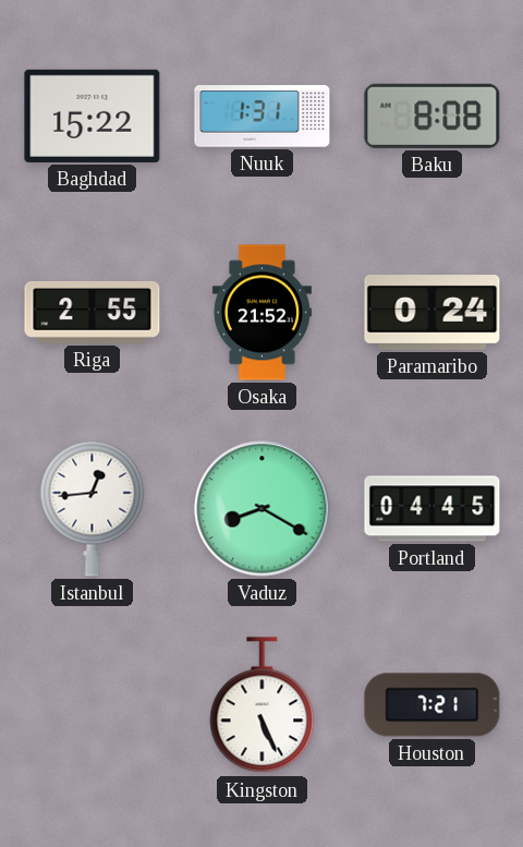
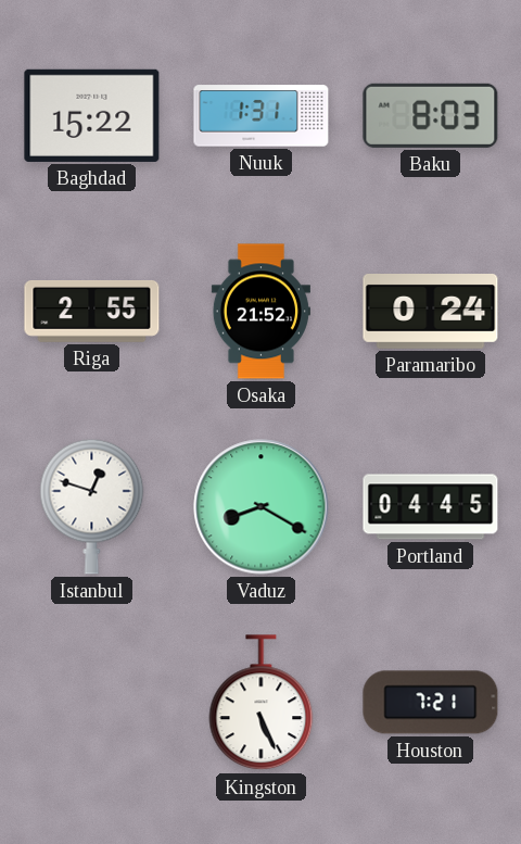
Baku: 8:08 -> 8:03
Istanbul: 12:44 -> 12:48
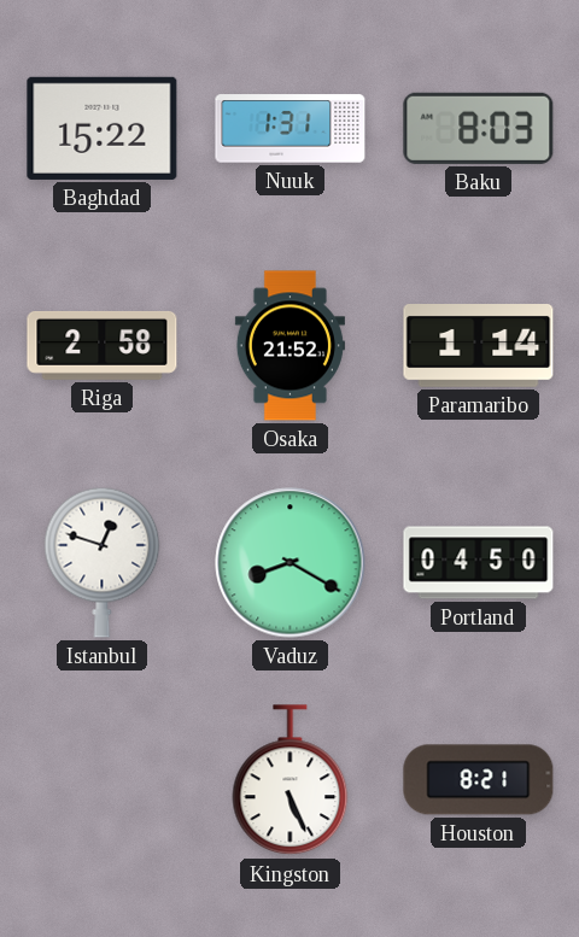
Riga: 2:55 -> 2:58
Paramaribo: 0:24 -> 1:14
Portland: 04:45 -> 04:50
Houston: 7:21 -> 8:21
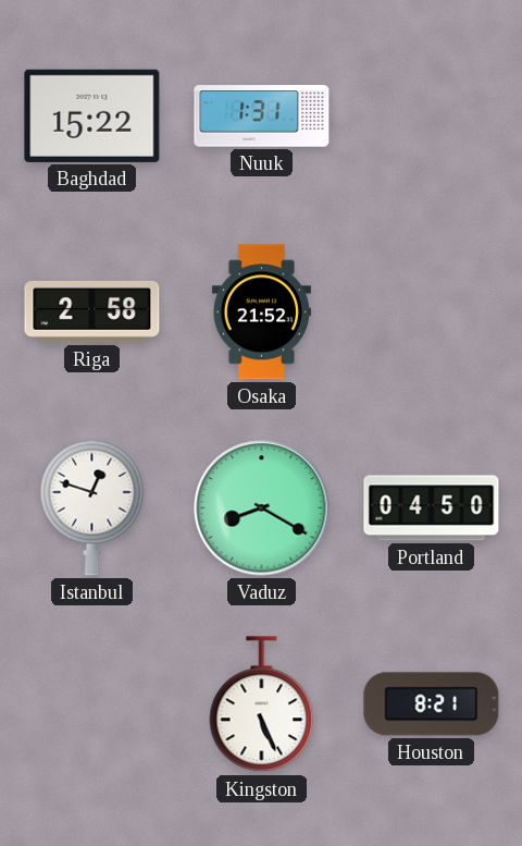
Baku: 8:03 -> none
Paramaribo: 1:14 -> none
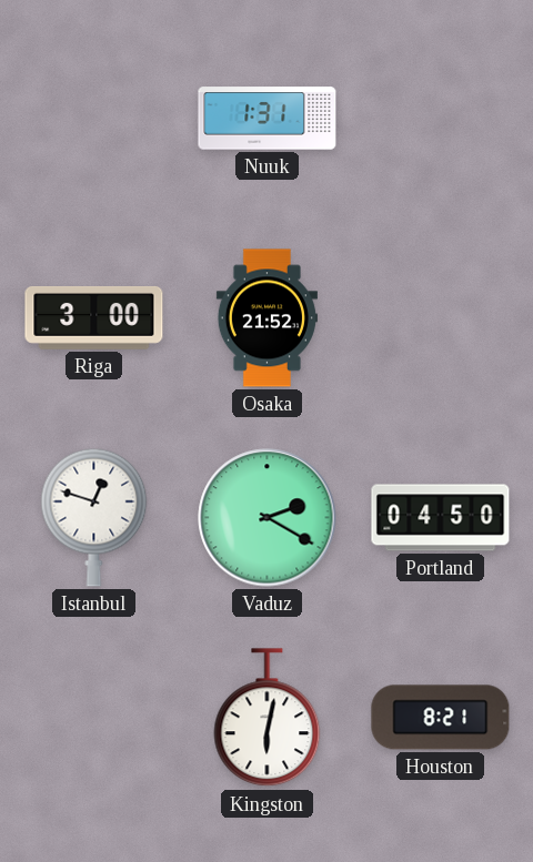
Baghdad: 15:22 -> none
Riga: 2:58 -> 3:00
Vaduz: 8:20 -> 2:20
Kingston: 5:26 -> 6:02
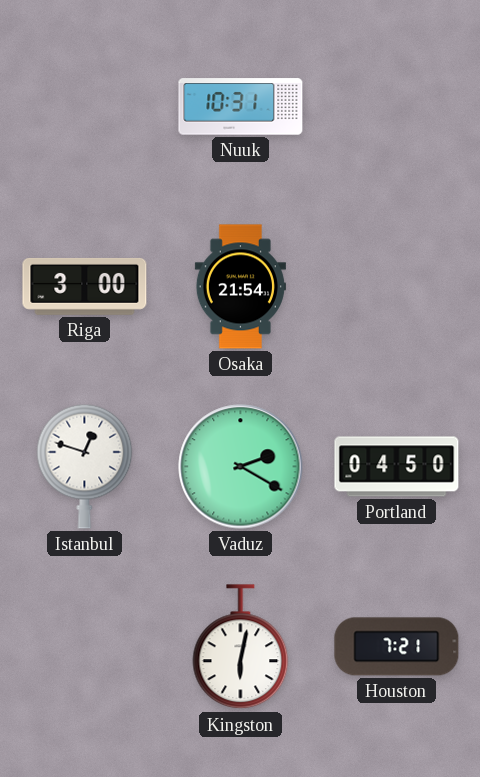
Nuuk: 1:31 -> 10:31
Osaka: 21:52 -> 21:54
Houston: 8:21 -> 7:21
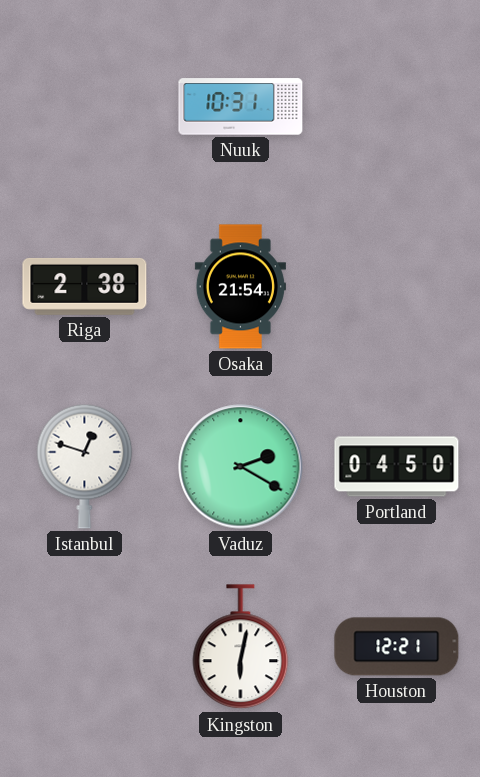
Riga: 3:00 -> 2:38
Houston: 7:21 -> 12:21
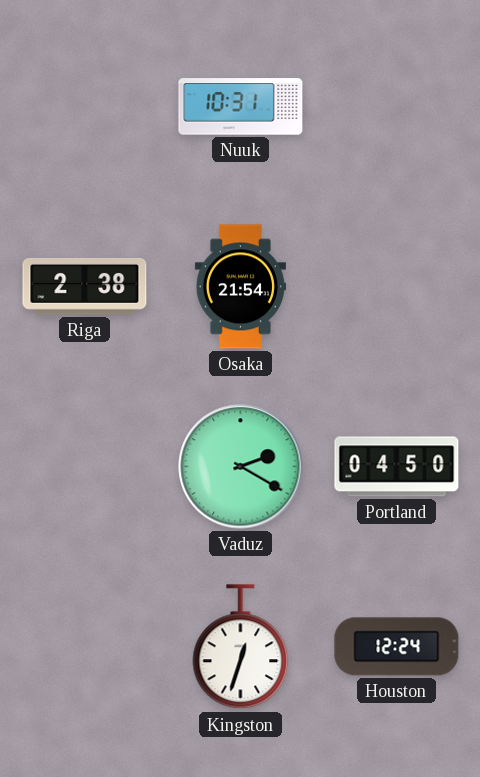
Istanbul: 12:48 -> none
Kingston: 6:02 -> 12:33
Houston: 12:21 -> 12:24
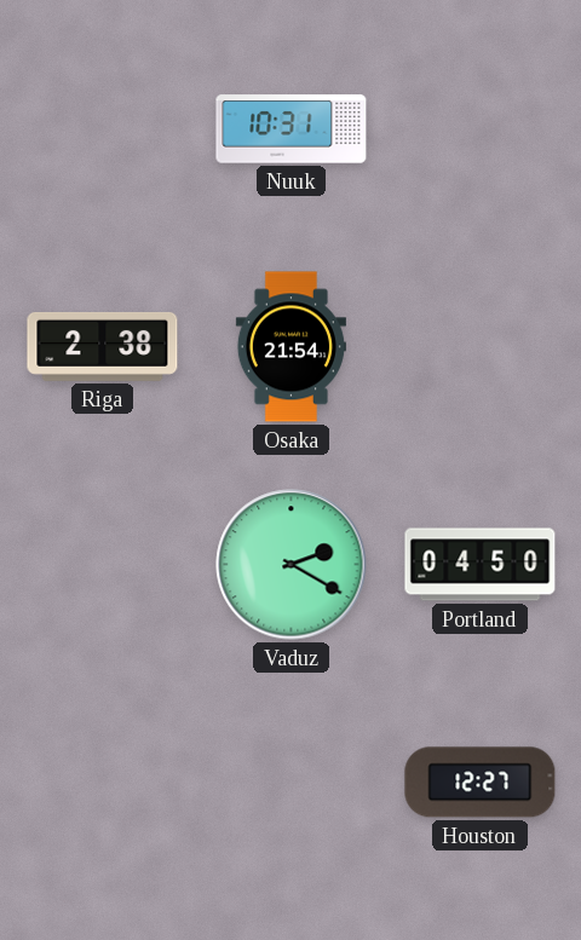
Kingston: 12:33 -> none
Houston: 12:24 -> 12:27
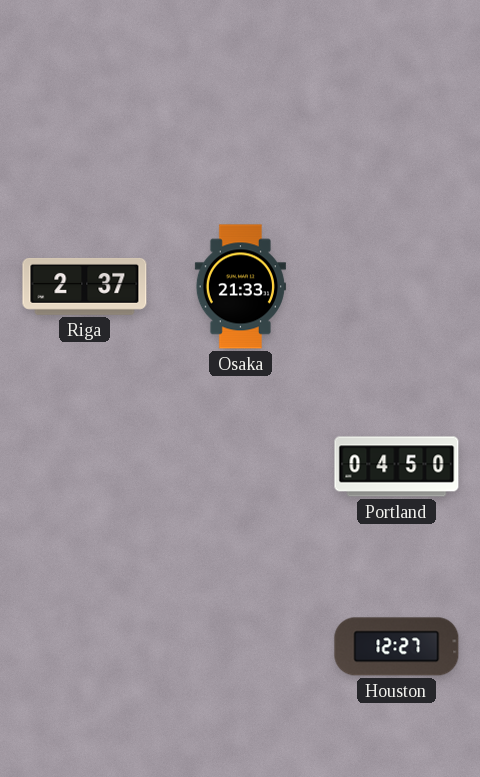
Nuuk: 10:31 -> none
Riga: 2:38 -> 2:37
Osaka: 21:54 -> 21:33
Vaduz: 2:20 -> none
